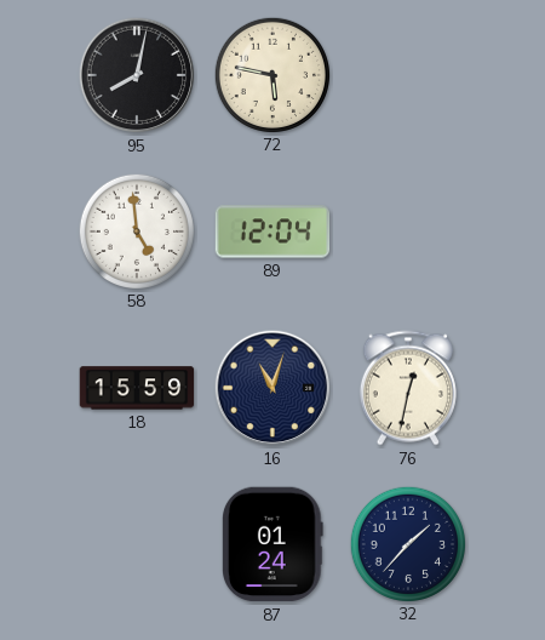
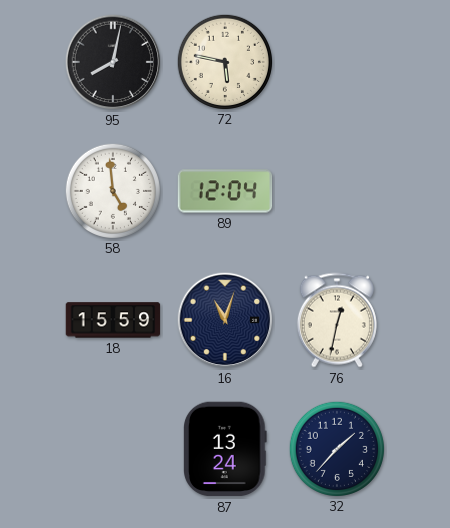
87: 01:24 -> 13:24
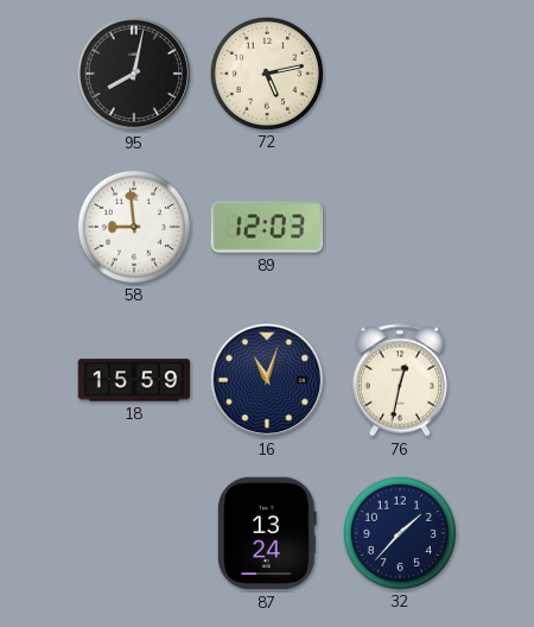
72: 5:47 -> 5:13
58: 4:59 -> 8:59
89: 12:04 -> 12:03
